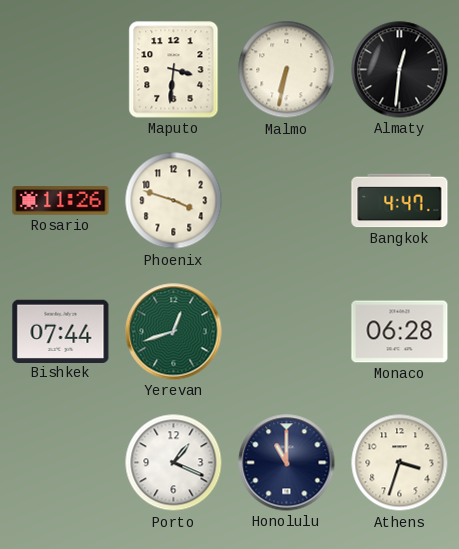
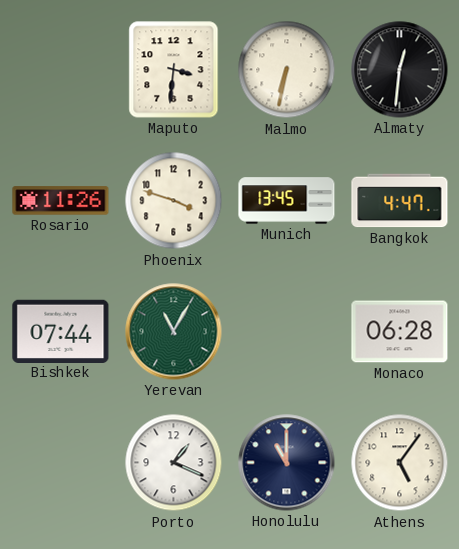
Munich: none -> 13:45
Yerevan: 12:42 -> 11:05
Athens: 3:33 -> 5:06
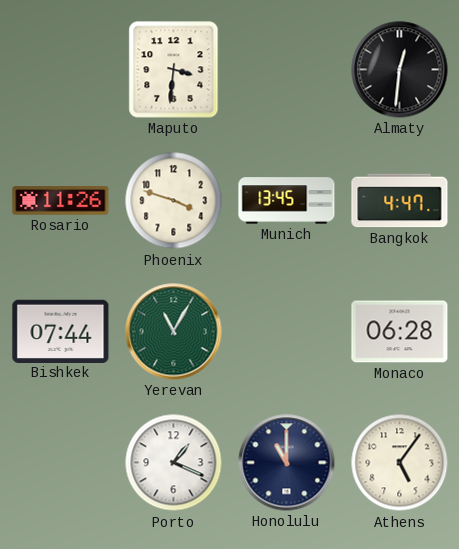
Malmo: 6:32 -> none
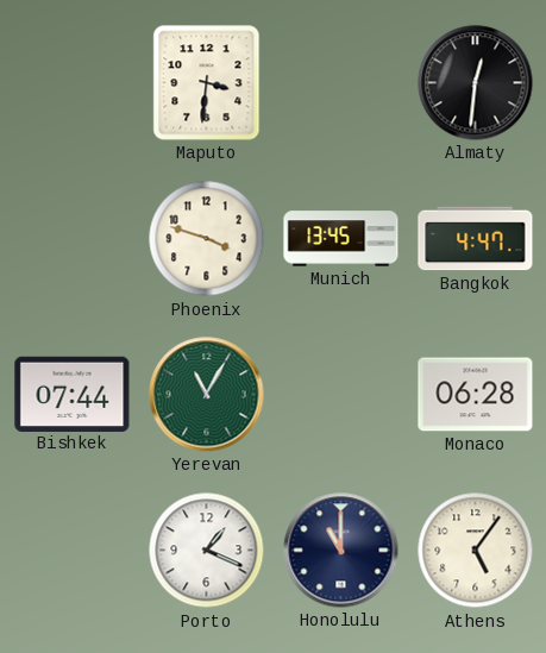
Rosario: 11:26 -> none
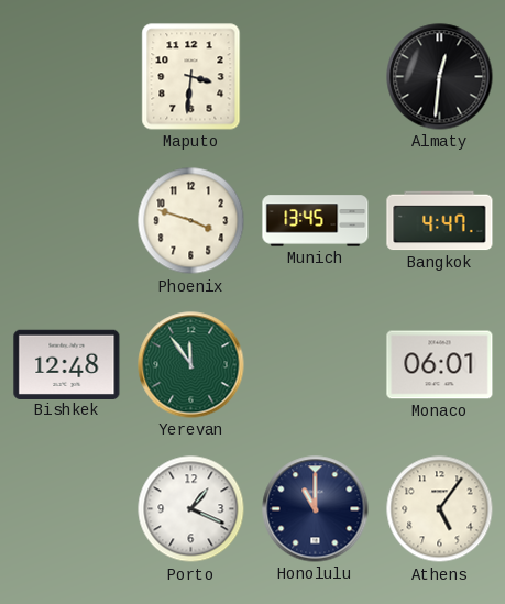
Bishkek: 07:44 -> 12:48
Yerevan: 11:05 -> 11:54
Monaco: 06:28 -> 06:01
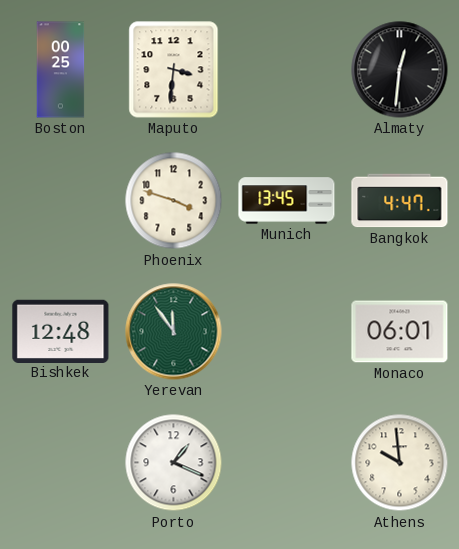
Boston: none -> 00:25
Honolulu: 11:00 -> none
Athens: 5:06 -> 9:59
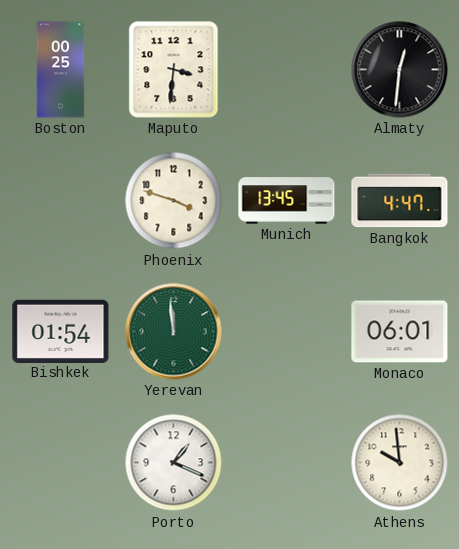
Bishkek: 12:48 -> 01:54
Yerevan: 11:54 -> 11:59
